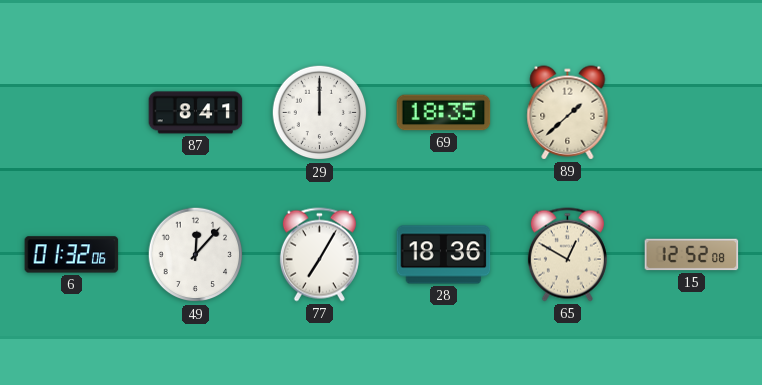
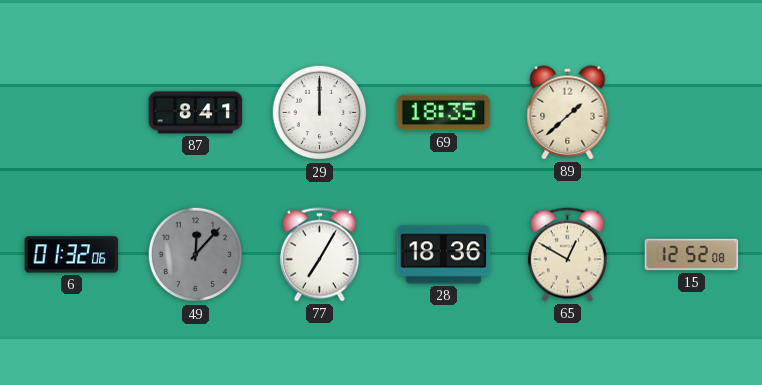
49 dial: white -> grey
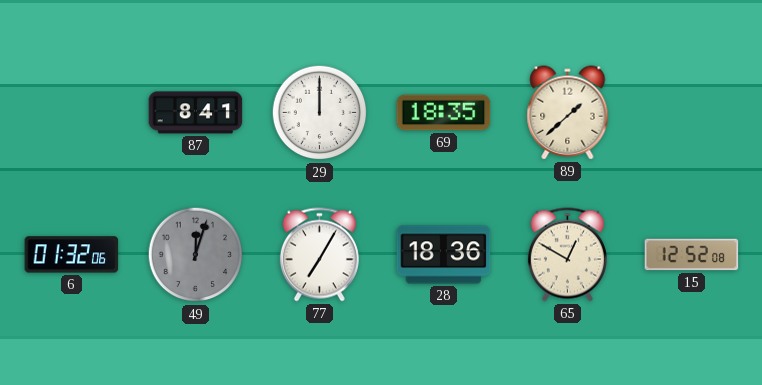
49: 12:07 -> 12:03
